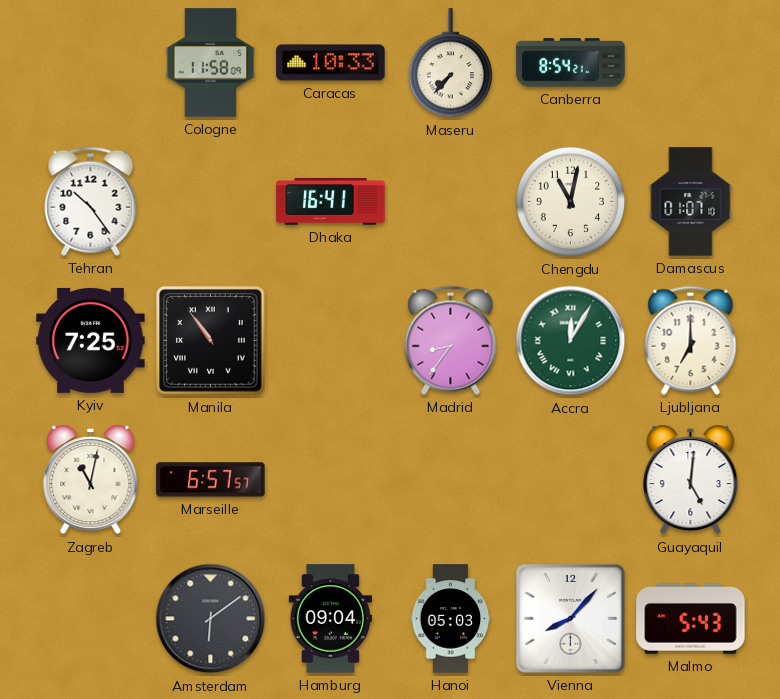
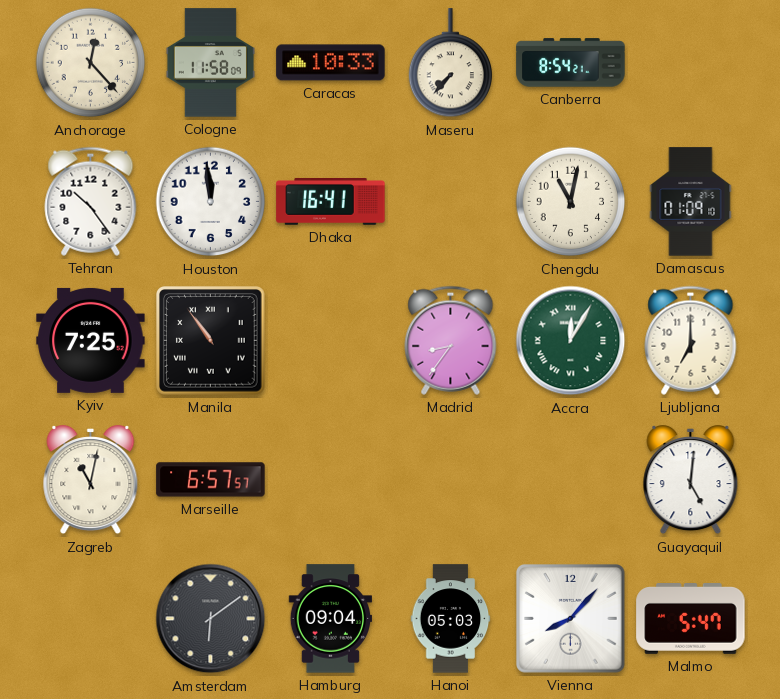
Anchorage: none -> 12:23
Houston: none -> 11:59
Damascus: 01:07 -> 01:09
Malmo: 5:43 -> 5:47
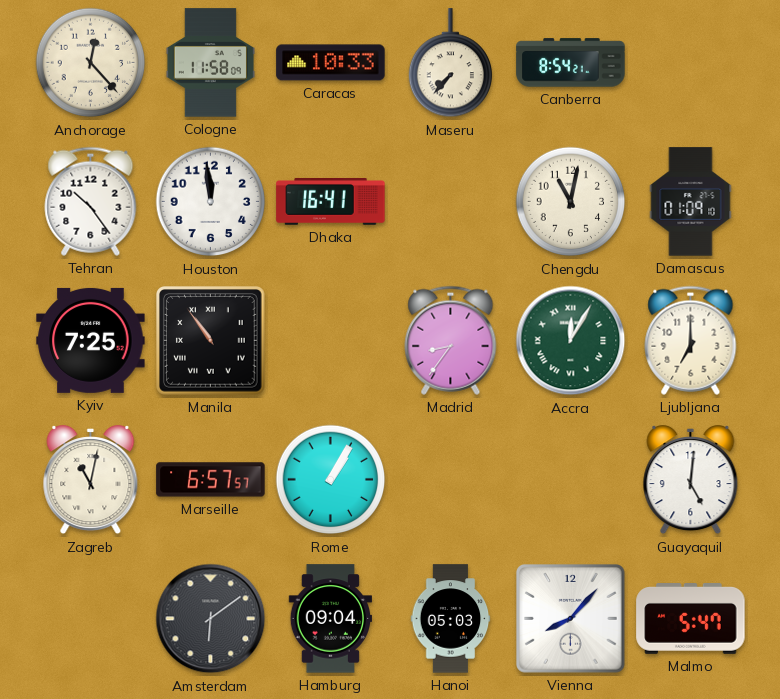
Rome: none -> 1:05
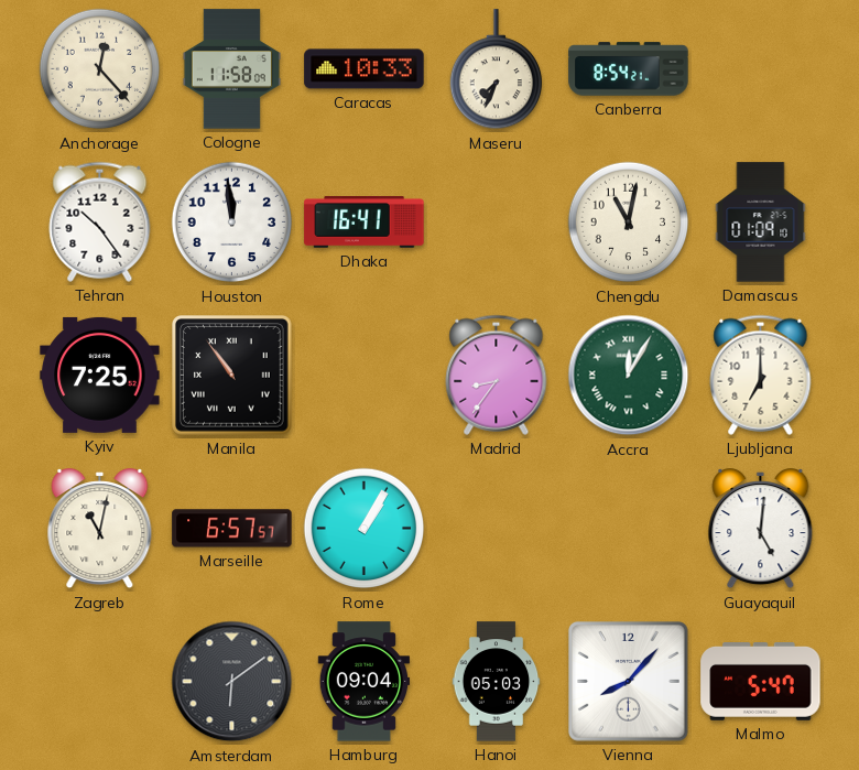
Maseru: 7:37 -> 7:34
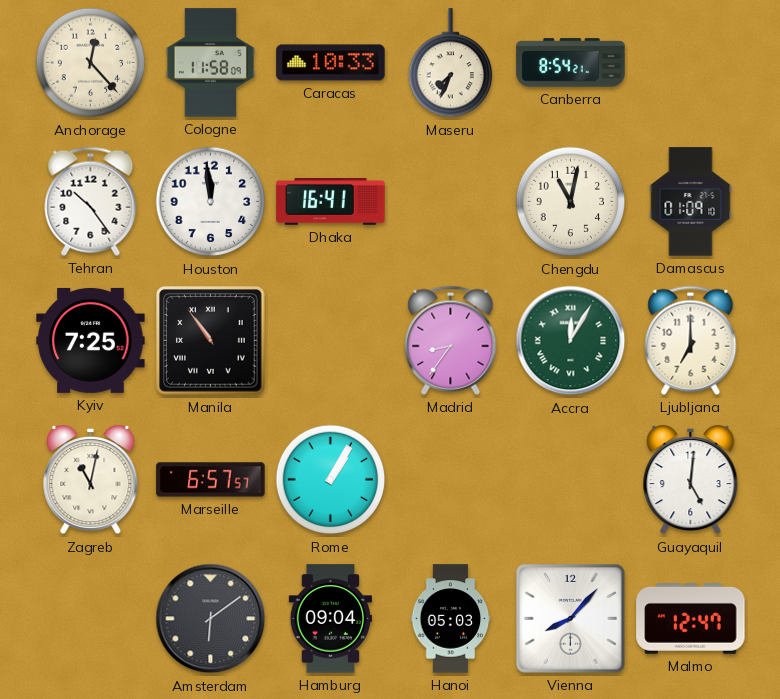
Malmo: 5:47 -> 12:47
